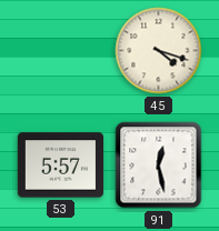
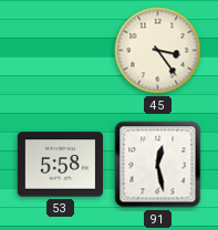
45: 4:18 -> 3:24
53: 5:57 -> 5:58
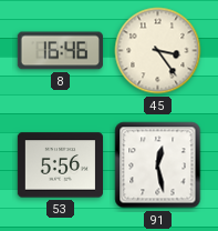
8: none -> 16:46
53: 5:58 -> 5:56
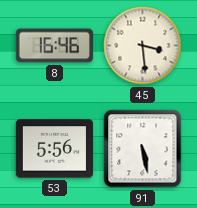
45: 3:24 -> 3:29
91: 12:28 -> 5:28
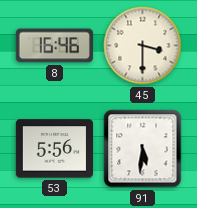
45: 3:29 -> 3:30
91: 5:28 -> 5:31
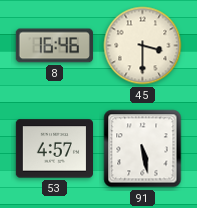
53: 5:56 -> 4:57
91: 5:31 -> 5:28
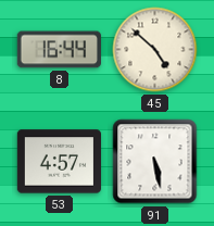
8: 16:46 -> 16:44
45: 3:30 -> 4:52
